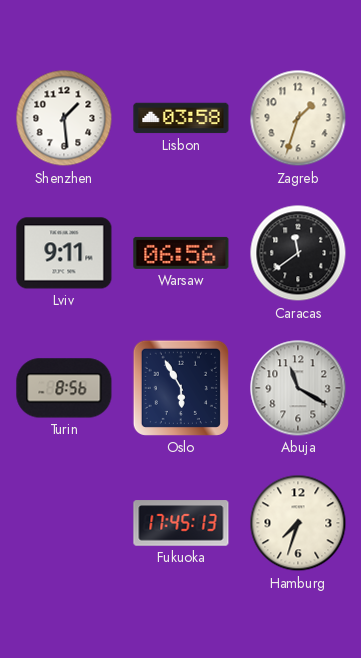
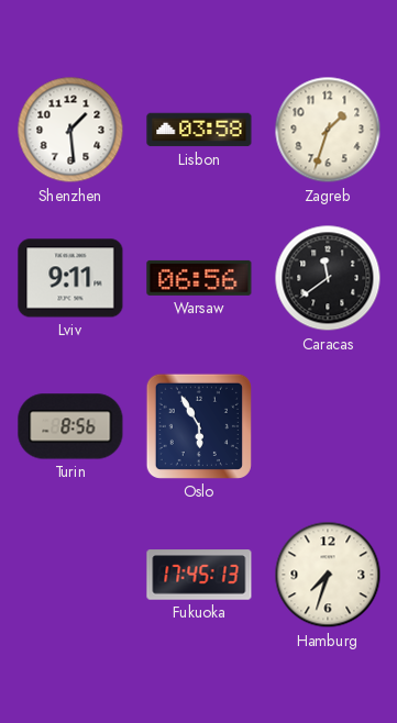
Abuja: 11:20 -> none
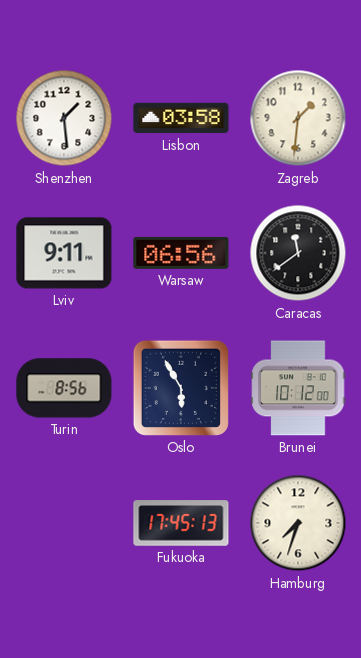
Zagreb: 1:33 -> 1:31
Brunei: none -> 10:12
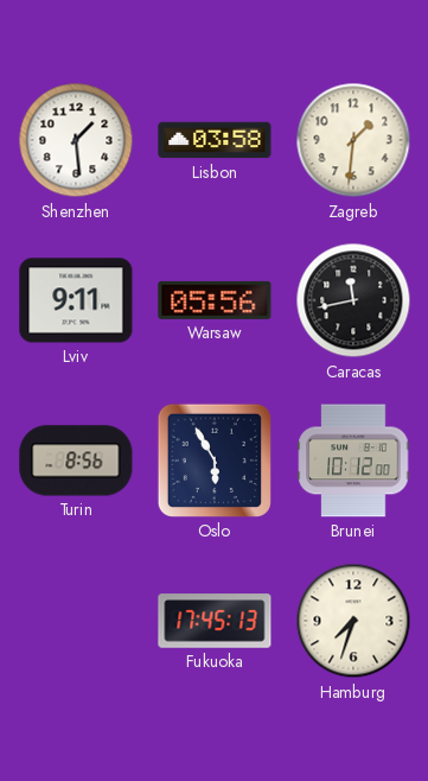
Warsaw: 06:56 -> 05:56
Caracas: 11:39 -> 11:43
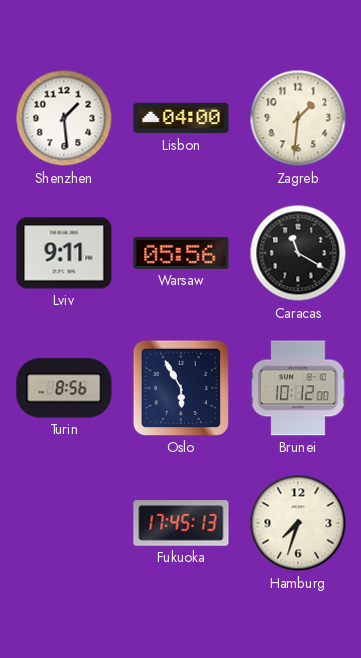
Lisbon: 03:58 -> 04:00
Caracas: 11:43 -> 11:20
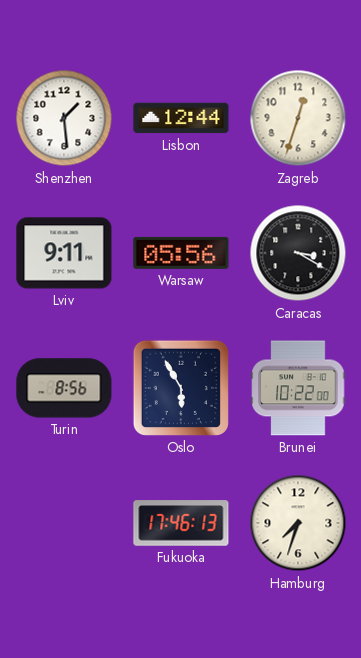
Lisbon: 04:00 -> 12:44
Zagreb: 1:31 -> 12:33
Caracas: 11:20 -> 3:20
Brunei: 10:12 -> 10:22
Fukuoka: 17:45 -> 17:46
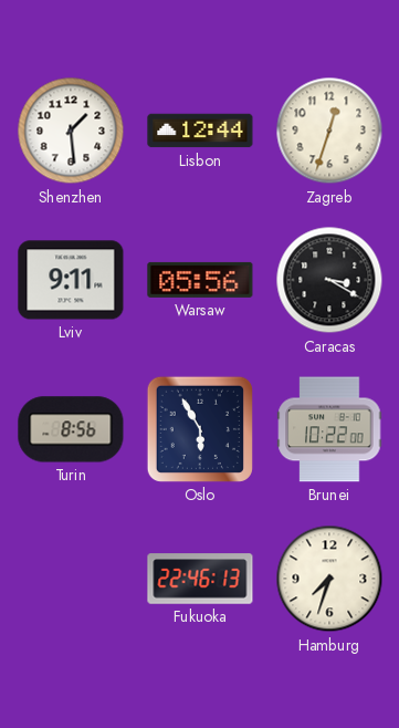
Fukuoka: 17:46 -> 22:46
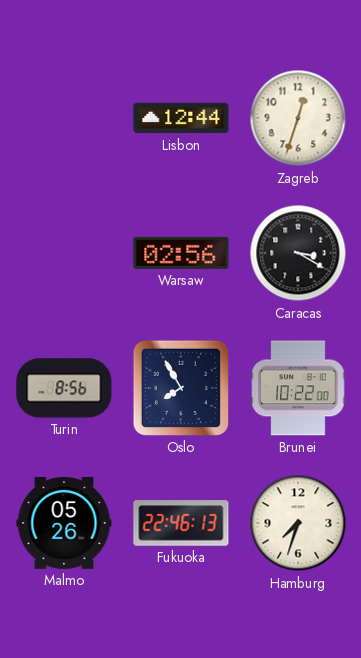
Shenzhen: 1:29 -> none
Lviv: 9:11 -> none
Warsaw: 05:56 -> 02:56
Oslo: 5:55 -> 7:55
Malmo: none -> 05:26
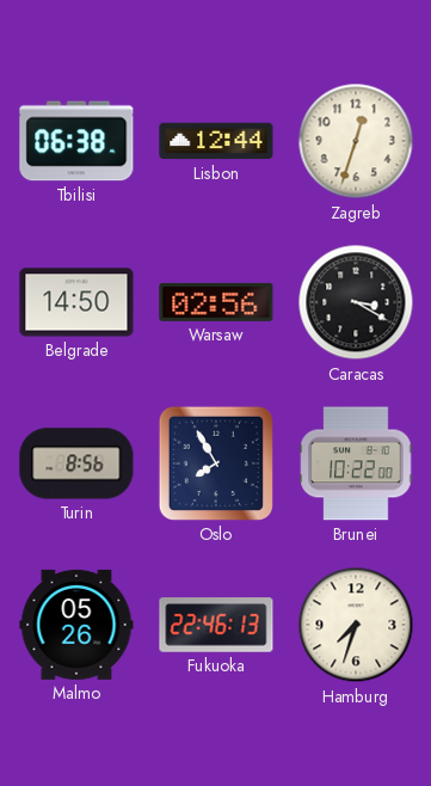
Tbilisi: none -> 06:38
Belgrade: none -> 14:50
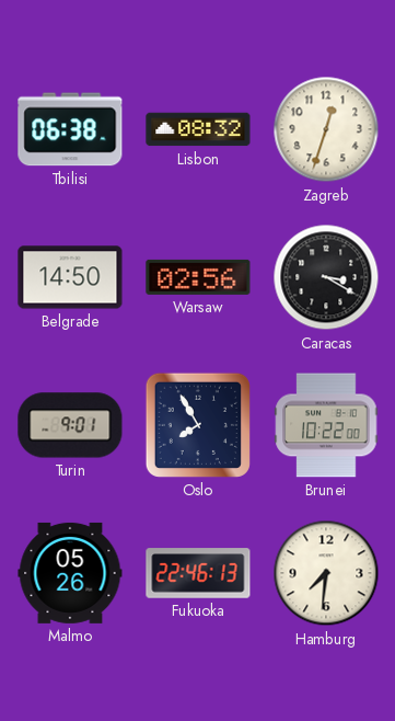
Lisbon: 12:44 -> 08:32
Turin: 8:56 -> 9:01
Hamburg: 7:33 -> 7:31
